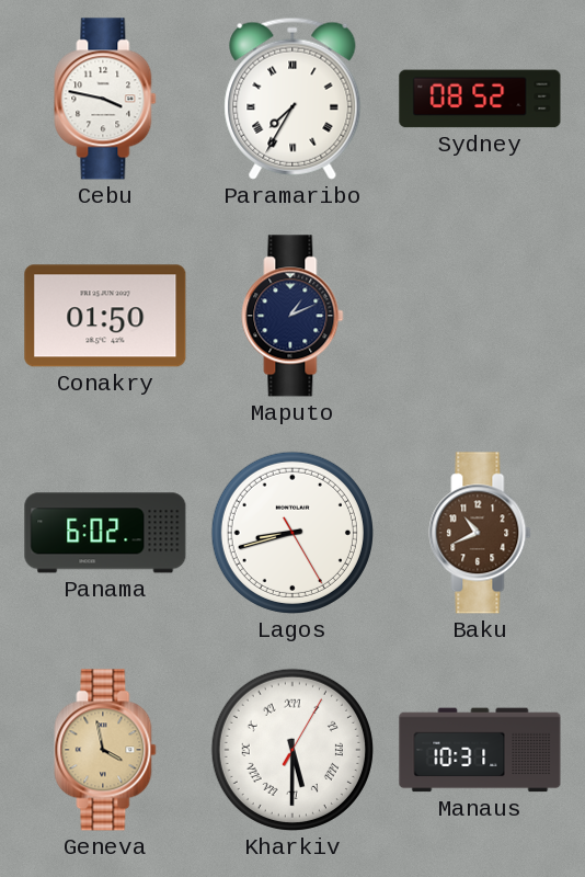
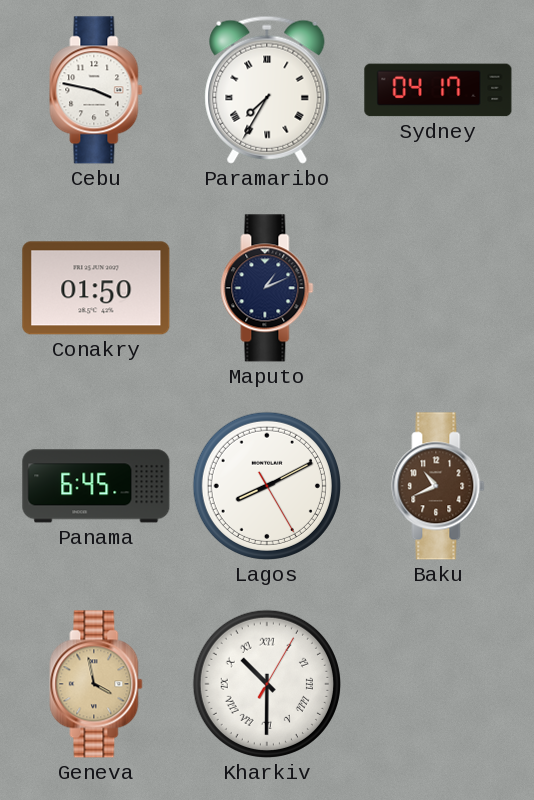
Sydney: 08:52 -> 04:17
Panama: 6:02 -> 6:45
Lagos: 8:42 -> 8:10
Kharkiv: 5:30 -> 10:30
Manaus: 10:31 -> none
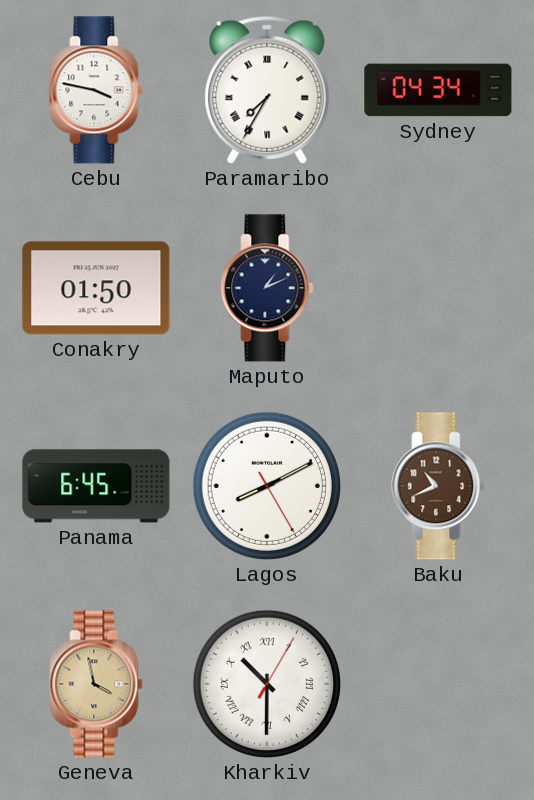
Sydney: 04:17 -> 04:34
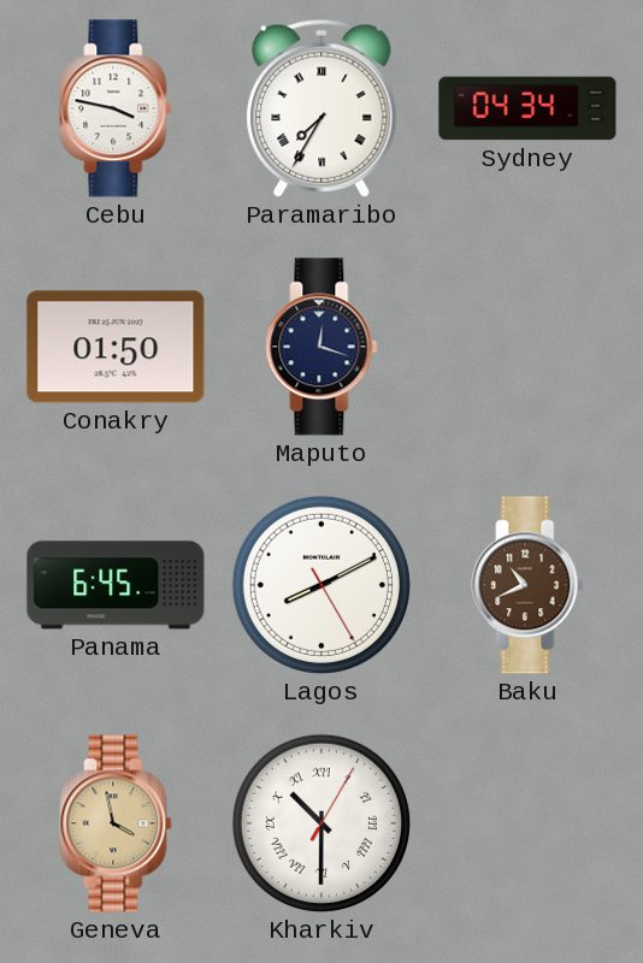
Maputo: 1:11 -> 12:18
